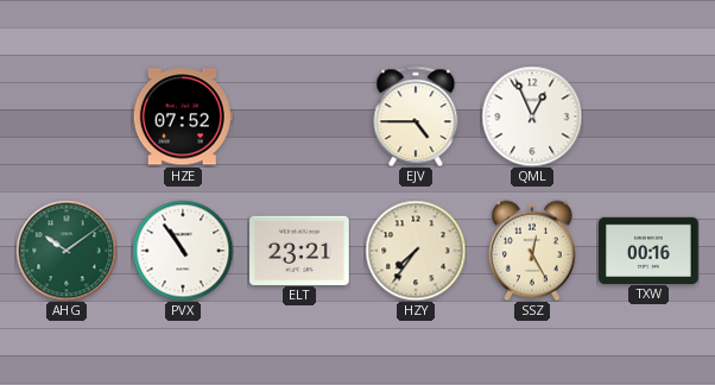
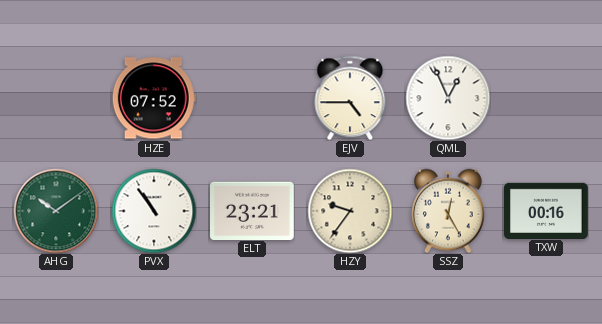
HZY: 7:36 -> 9:36
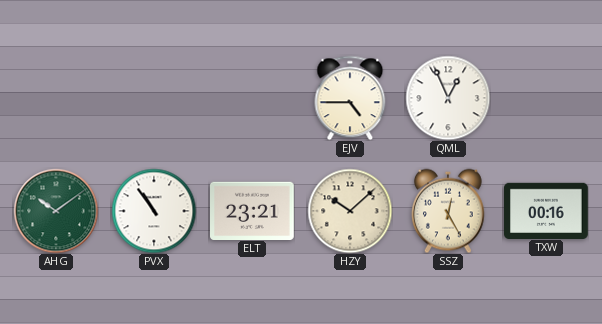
HZE: 07:52 -> none
HZY: 9:36 -> 10:08
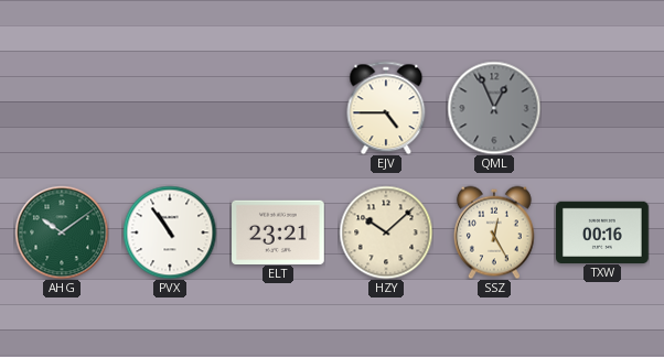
QML dial: white -> grey
